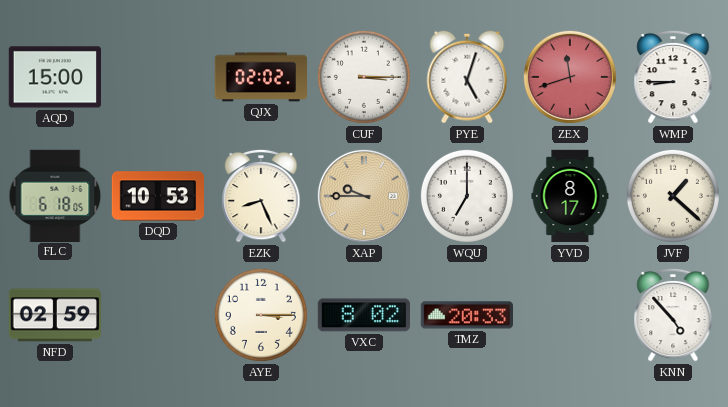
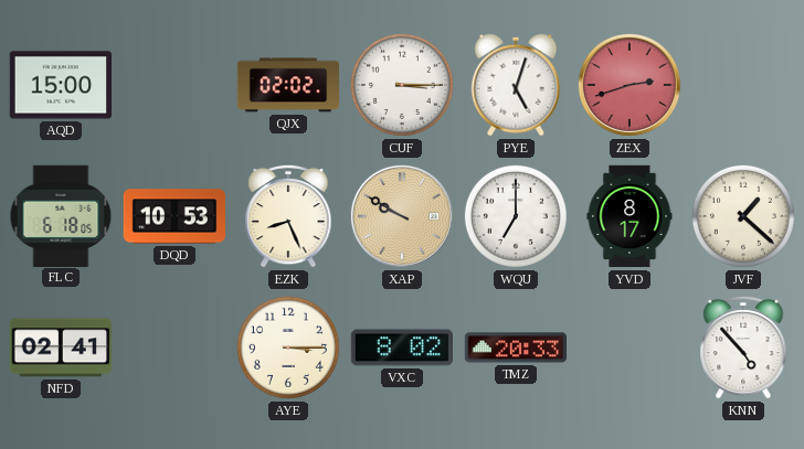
ZEX: 11:42 -> 2:42
WMP: 8:45 -> none
XAP: 9:45 -> 9:50
NFD: 02:59 -> 02:41
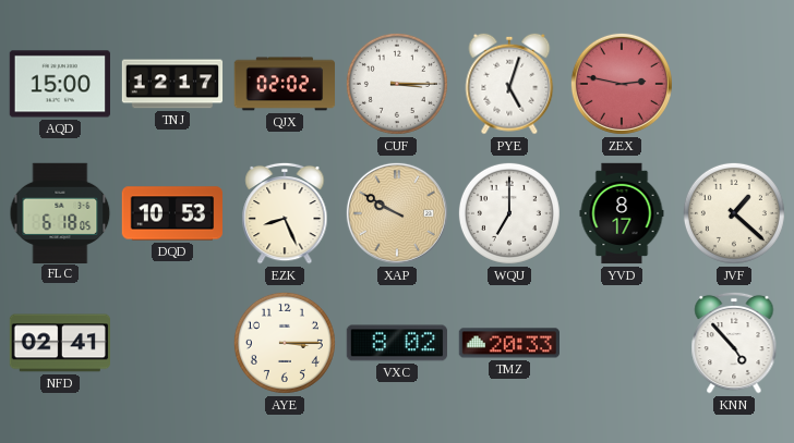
TNJ: none -> 12:17
ZEX: 2:42 -> 2:47
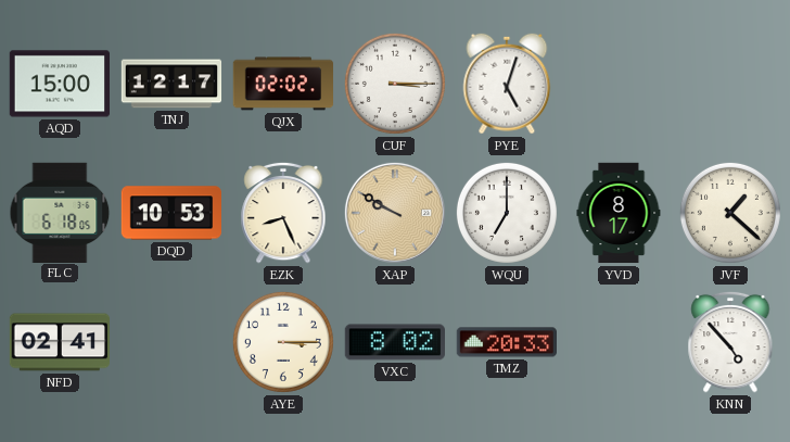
ZEX: 2:47 -> none
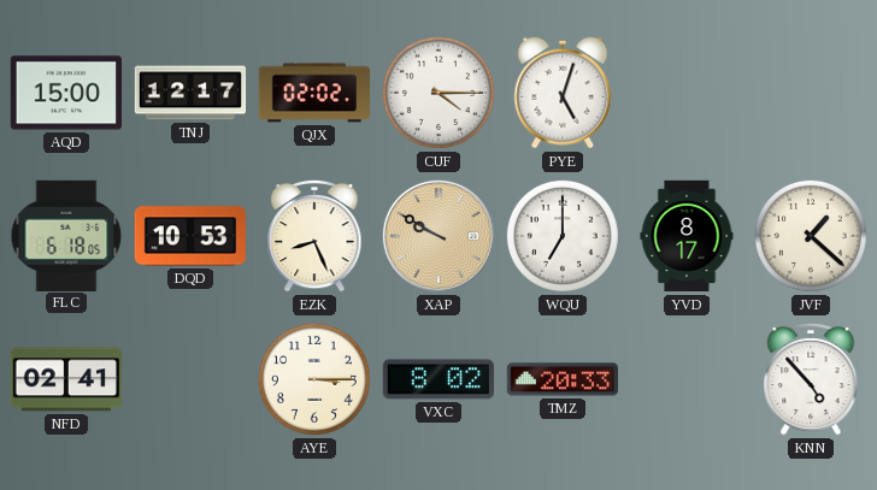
CUF: 3:15 -> 4:15
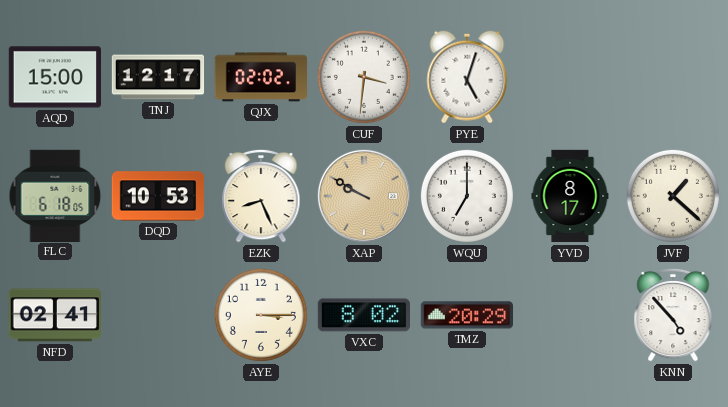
CUF: 4:15 -> 3:31
TMZ: 20:33 -> 20:29
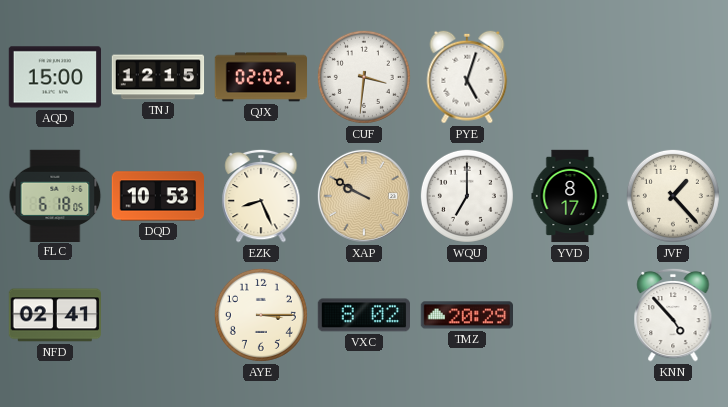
TNJ: 12:17 -> 12:15
JVF: 1:22 -> 1:23
